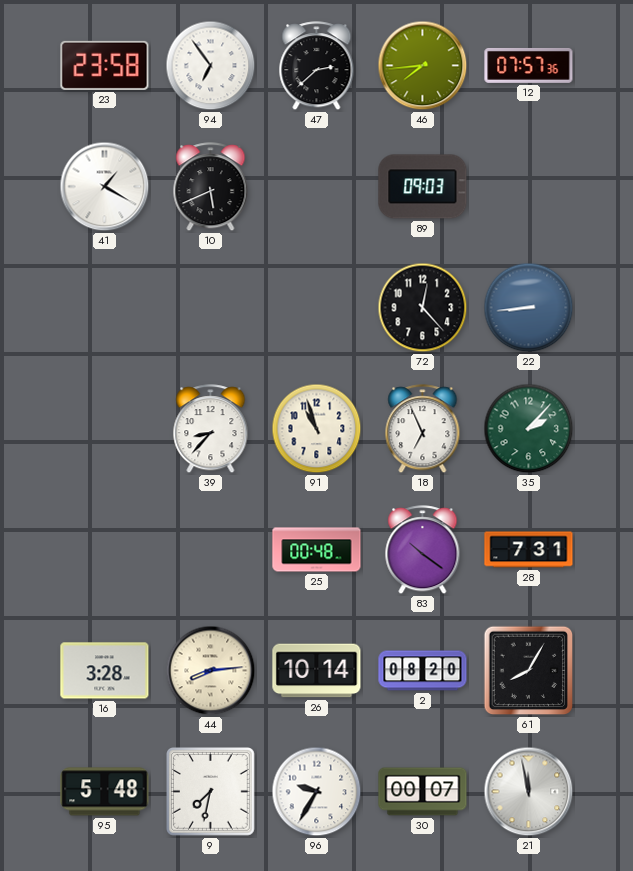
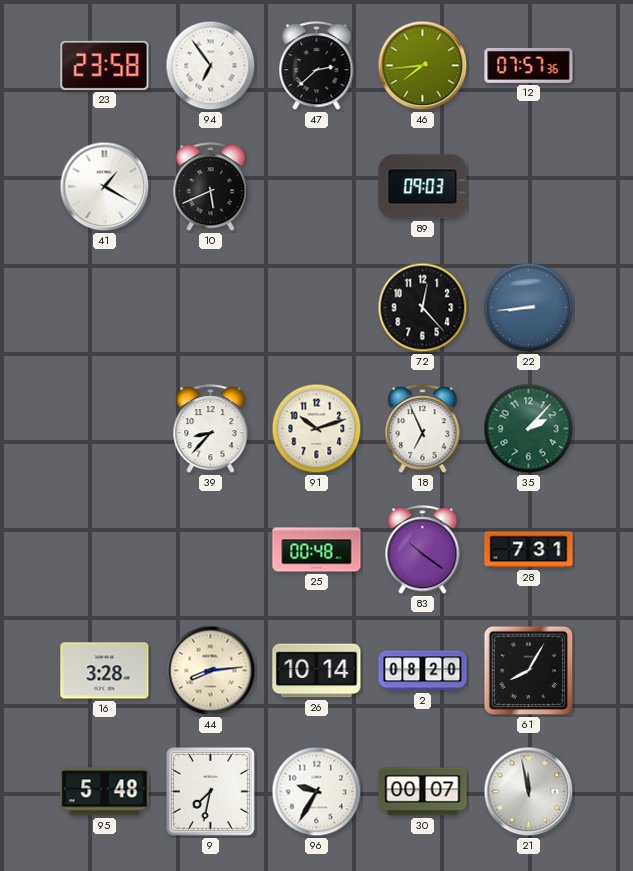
91: 10:57 -> 10:12
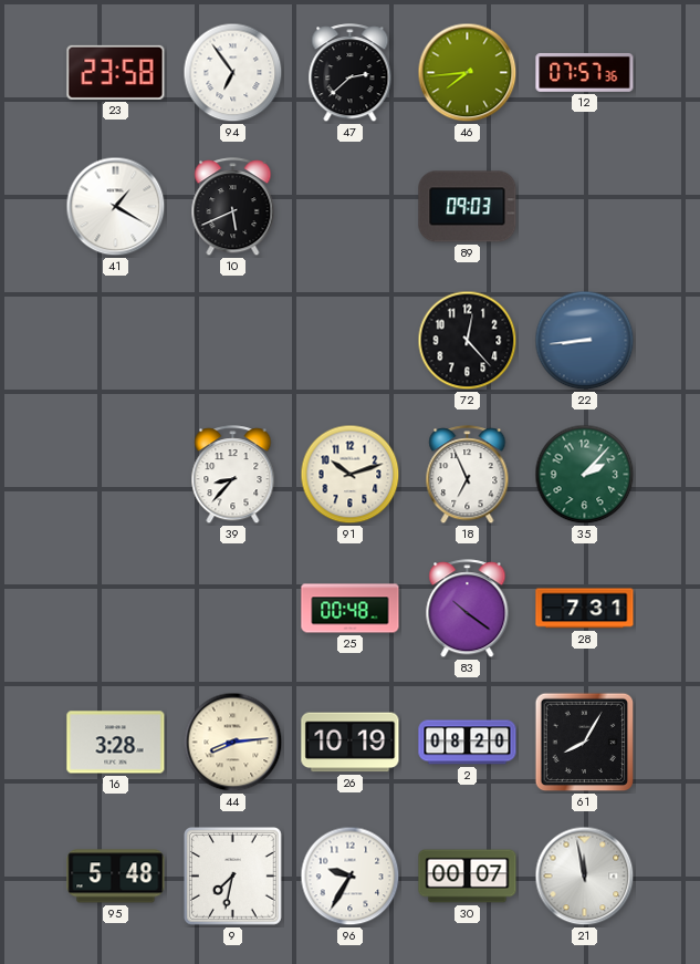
26: 10:14 -> 10:19
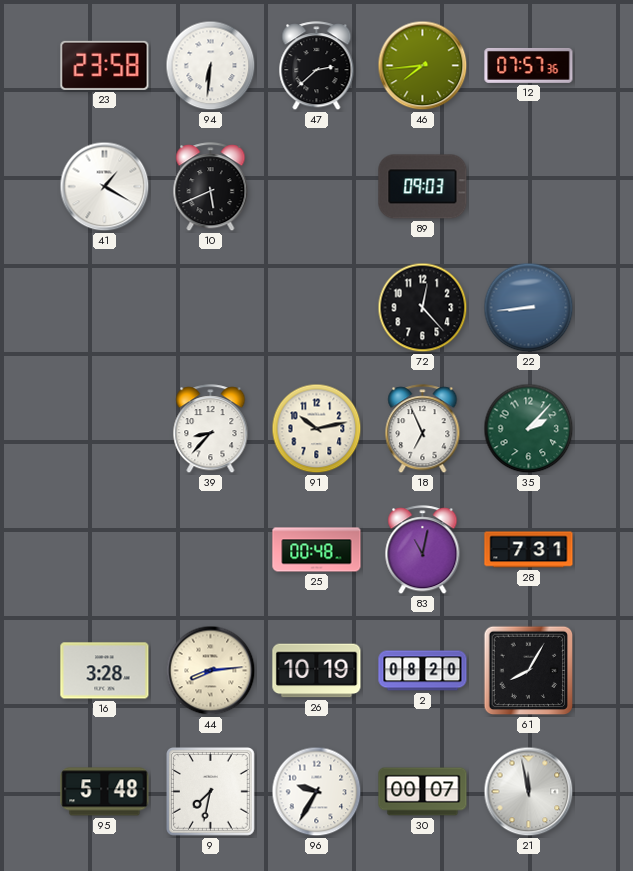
94: 6:54 -> 6:31
91: 10:12 -> 10:13
83: 10:21 -> 11:02
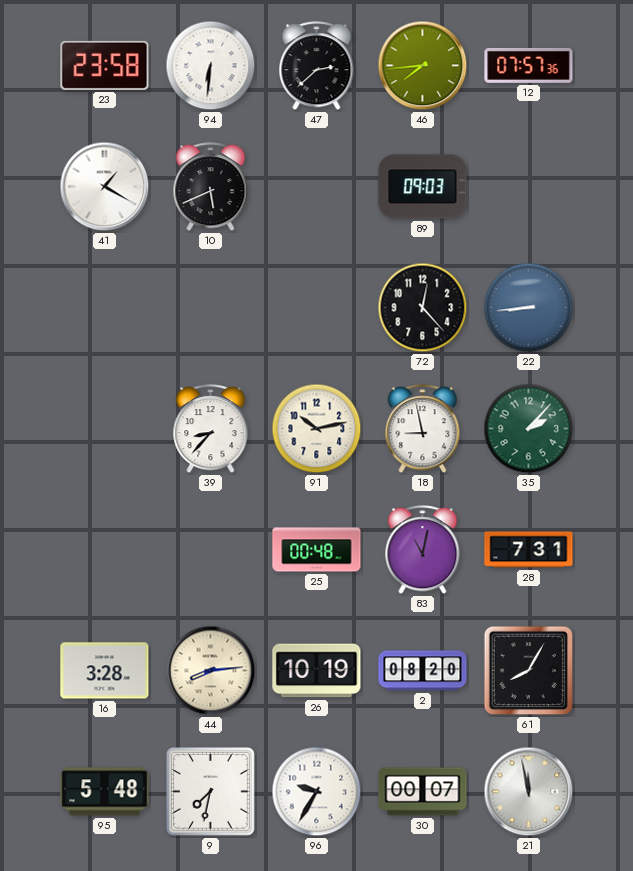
18: 6:56 -> 8:58
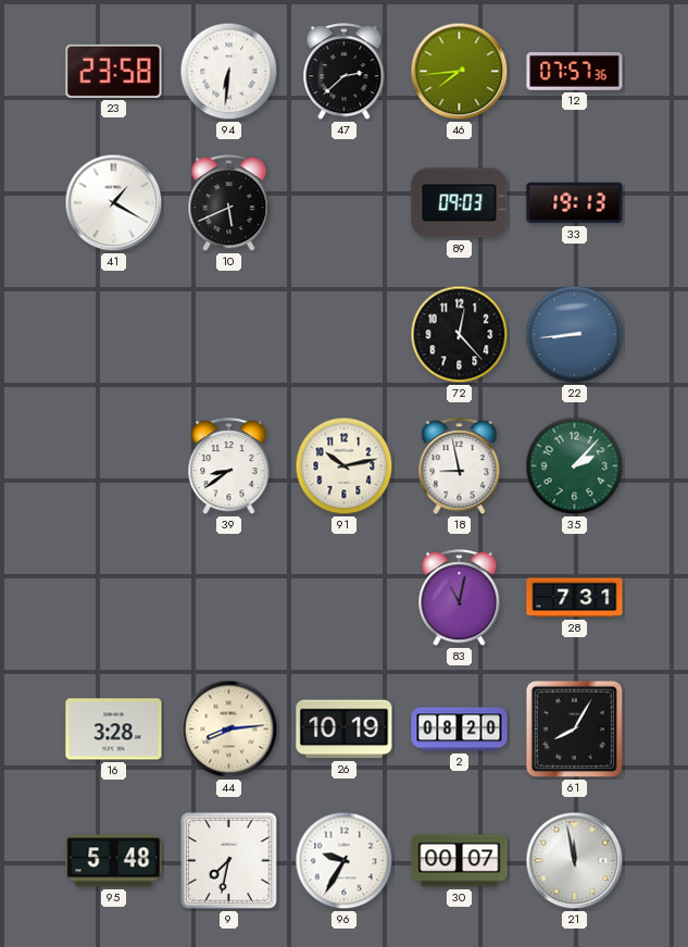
33: none -> 19:13
39: 8:37 -> 8:39
25: 00:48 -> none
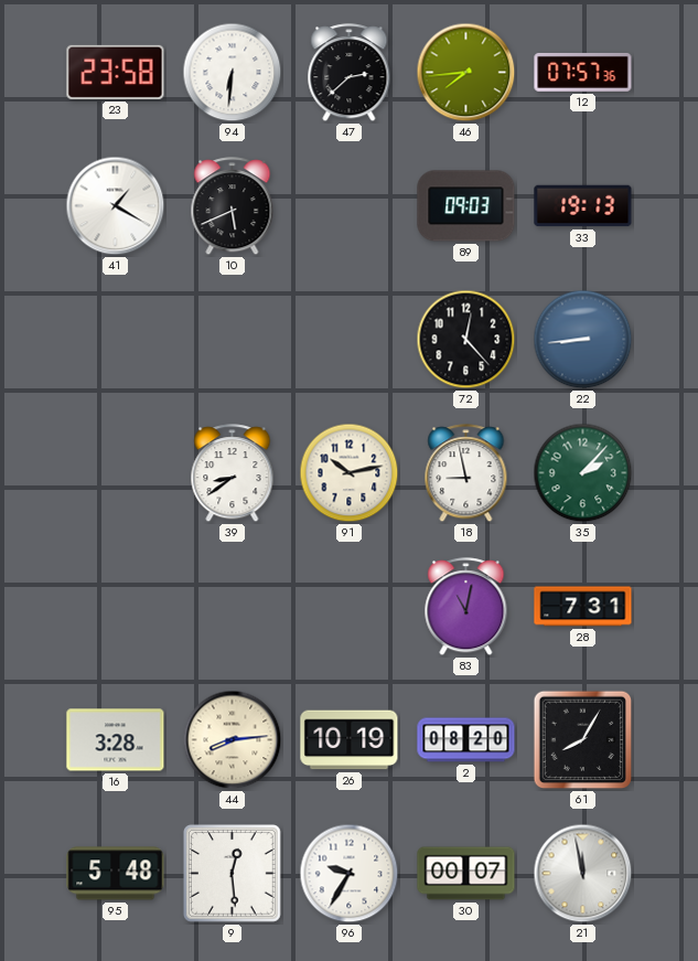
9: 7:32 -> 12:29
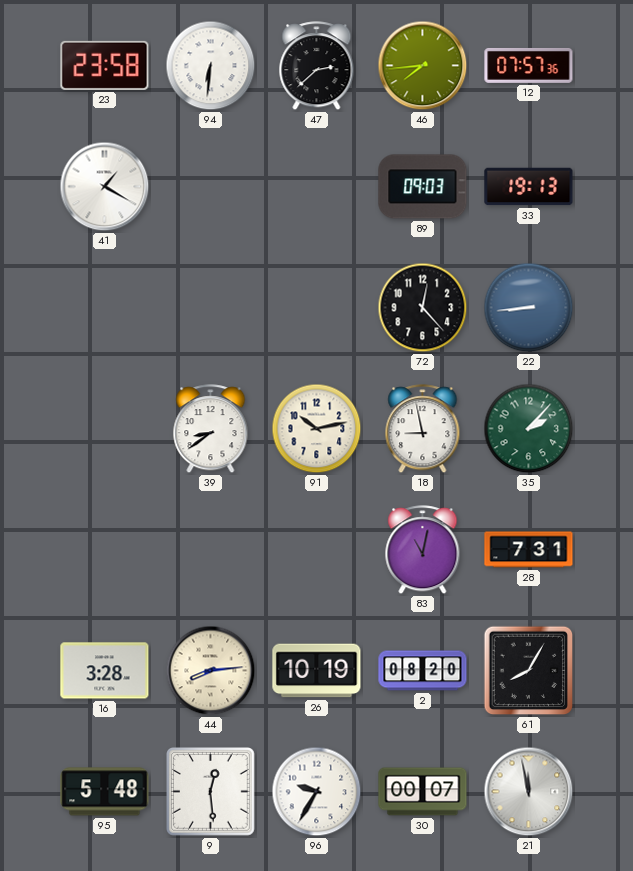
10: 5:41 -> none
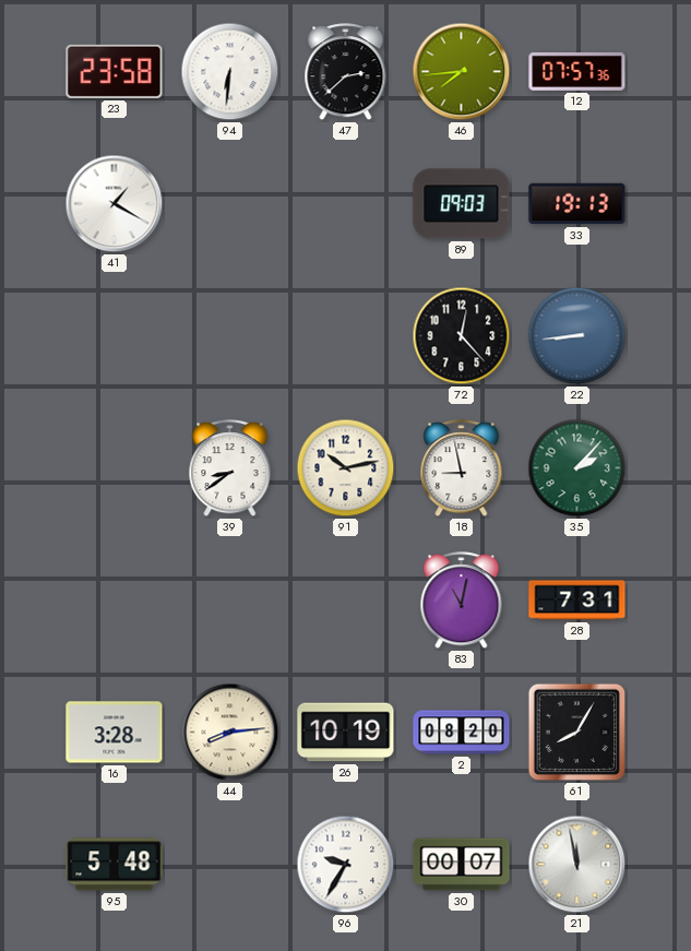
9: 12:29 -> none
